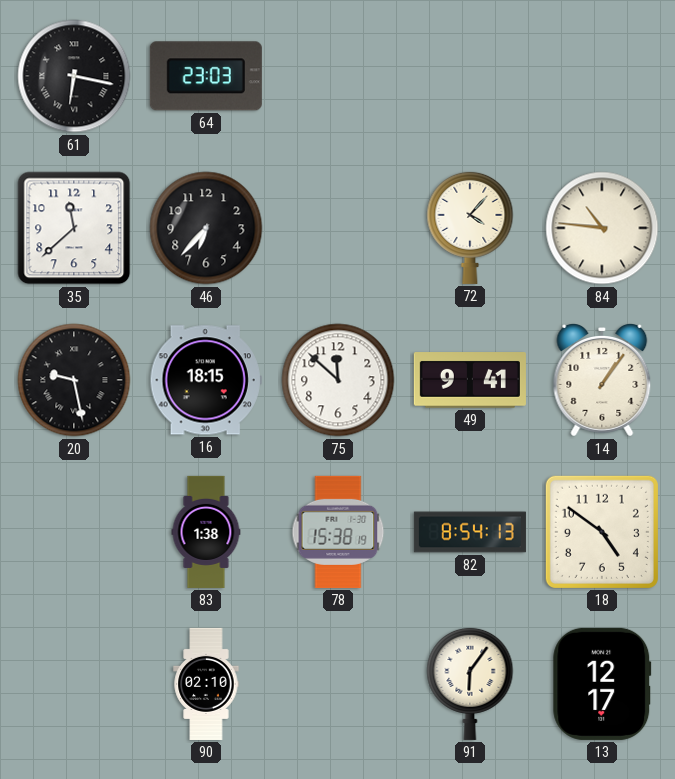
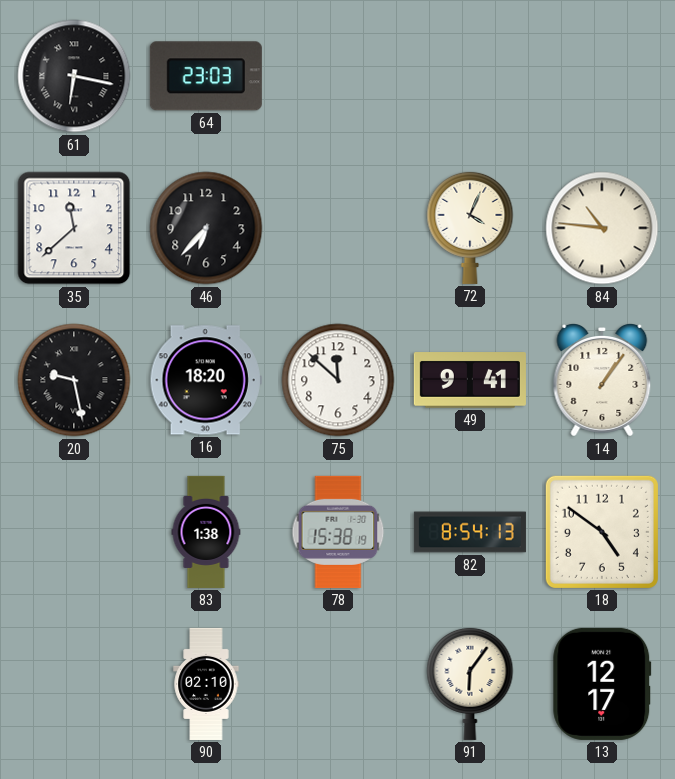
72: 4:07 -> 4:04
16: 18:15 -> 18:20
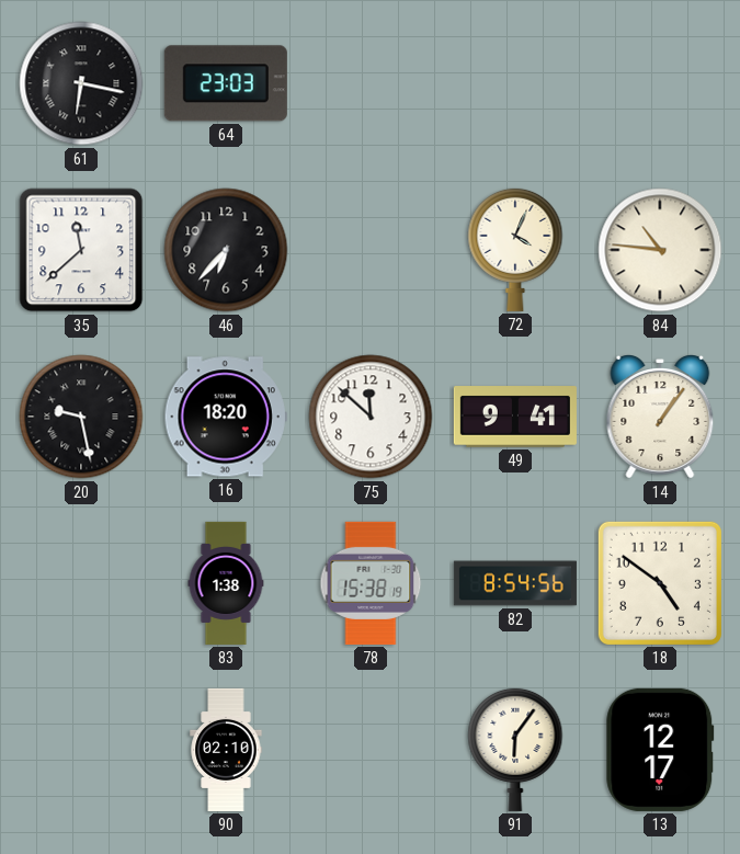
82: 8:54:13 -> 8:54:56
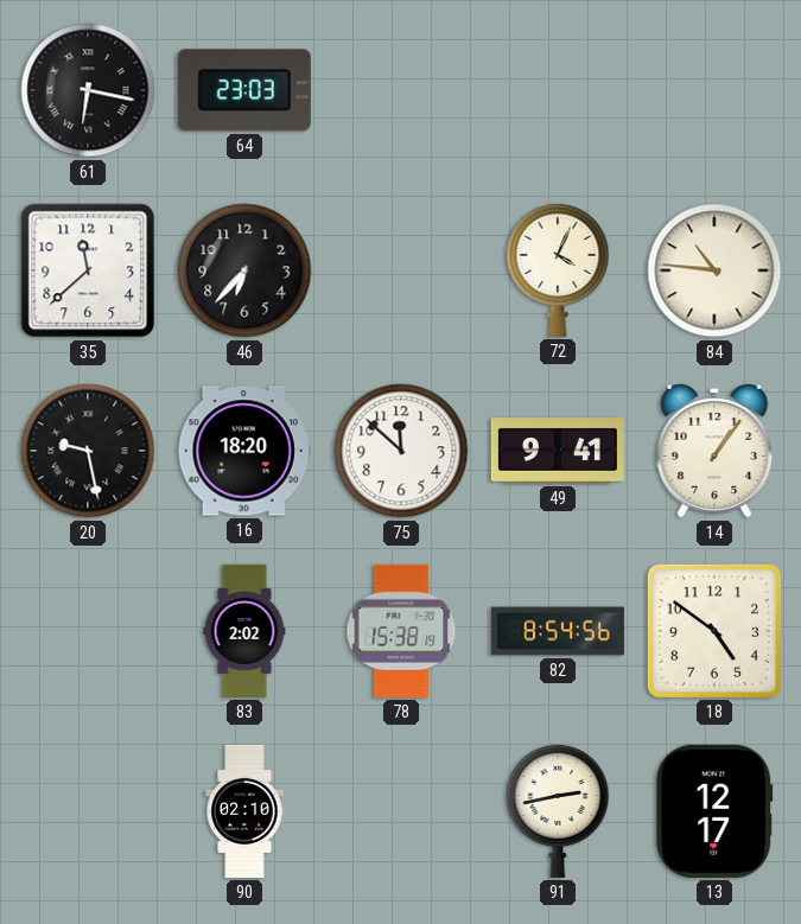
83: 1:38 -> 2:02
91: 6:06 -> 2:43
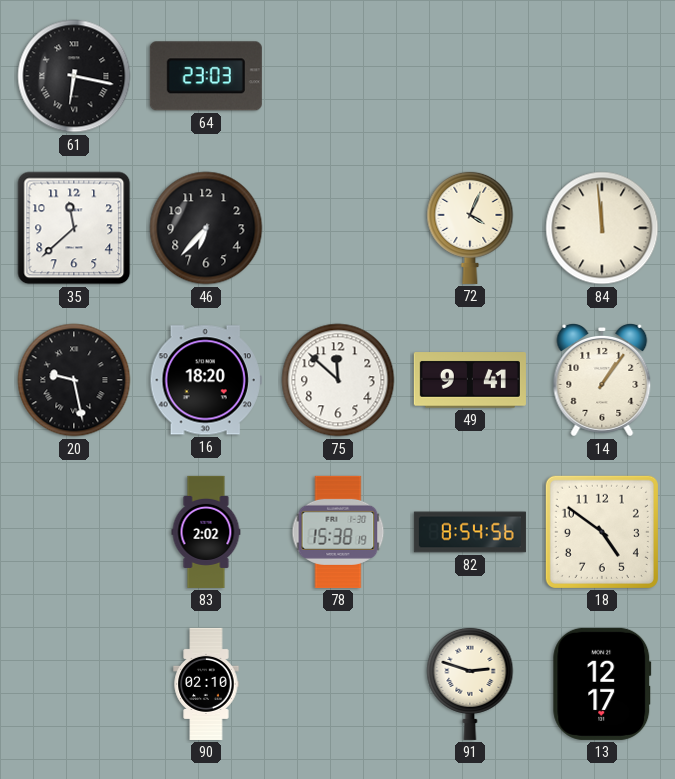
84: 10:46 -> 11:59
91: 2:43 -> 2:48
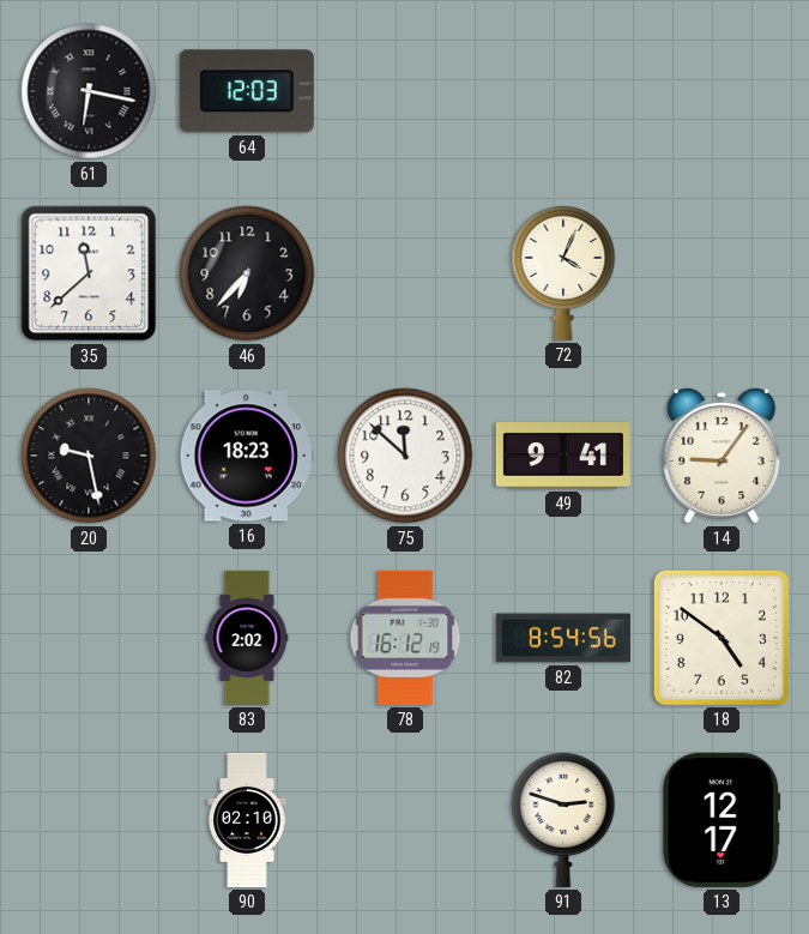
64: 23:03 -> 12:03
84: 11:59 -> none
16: 18:20 -> 18:23
14: 1:06 -> 9:06
78: 15:38 -> 16:12
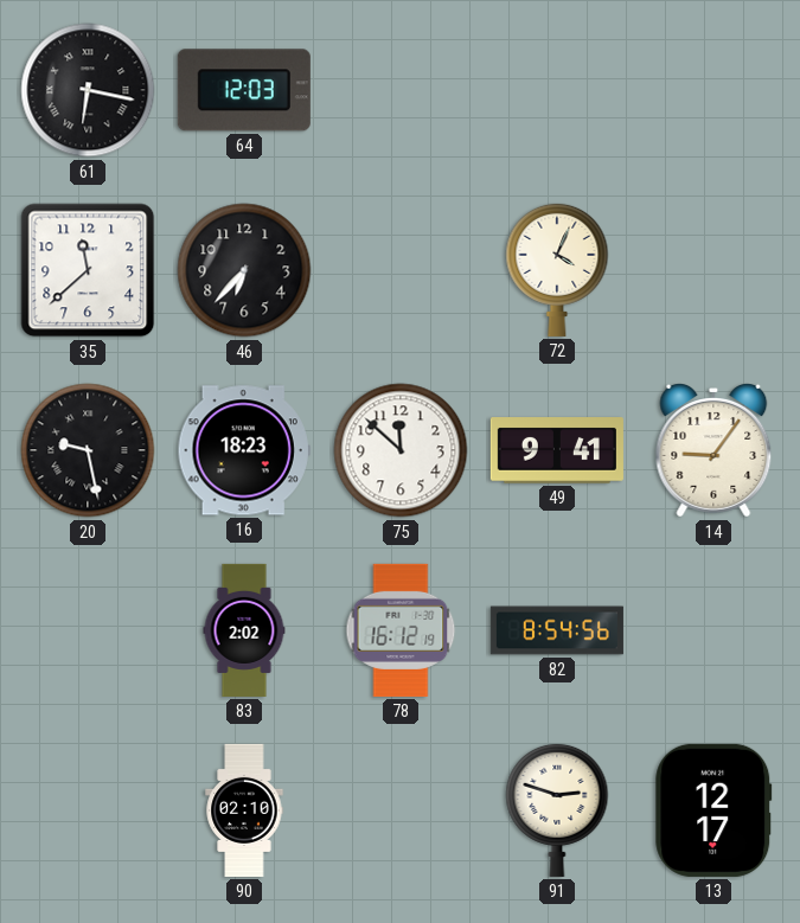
18: 4:51 -> none
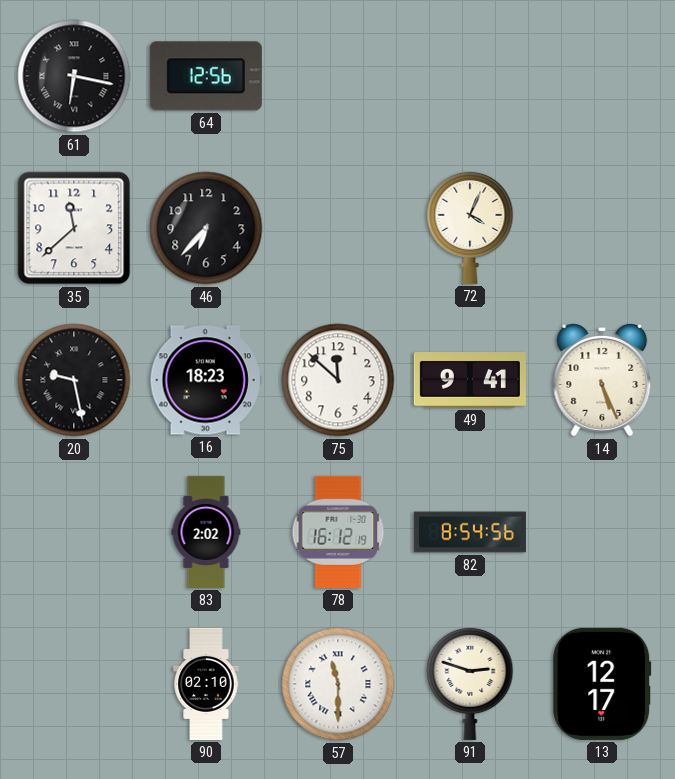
64: 12:03 -> 12:56
14: 9:06 -> 5:26
57: none -> 11:30
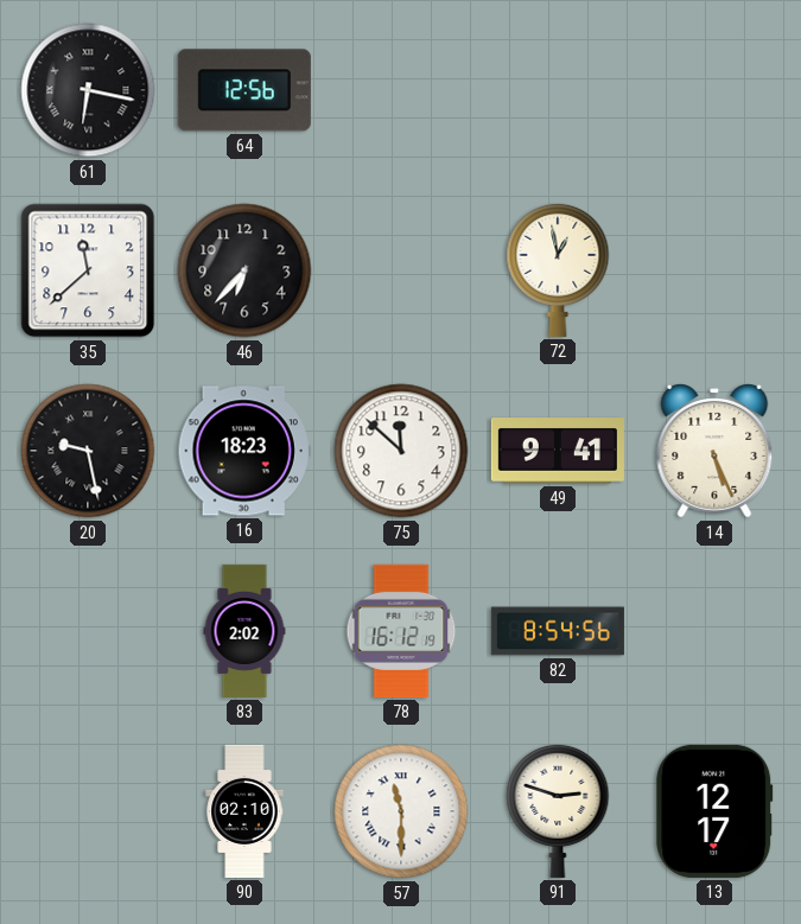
72: 4:04 -> 12:58
